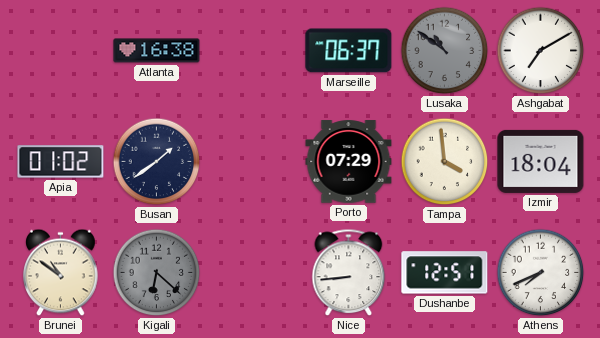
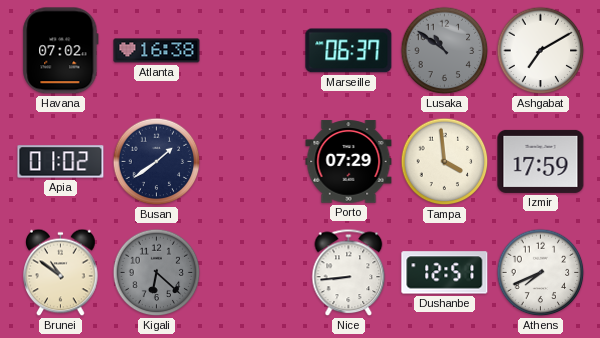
Havana: none -> 07:02
Izmir: 18:04 -> 17:59
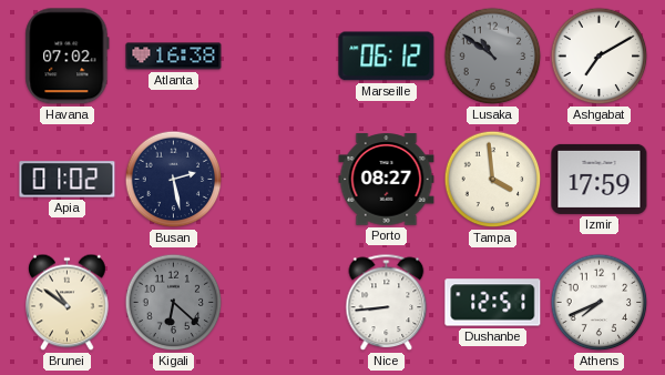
Marseille: 06:37 -> 06:12
Busan: 1:39 -> 2:28
Porto: 07:29 -> 08:27
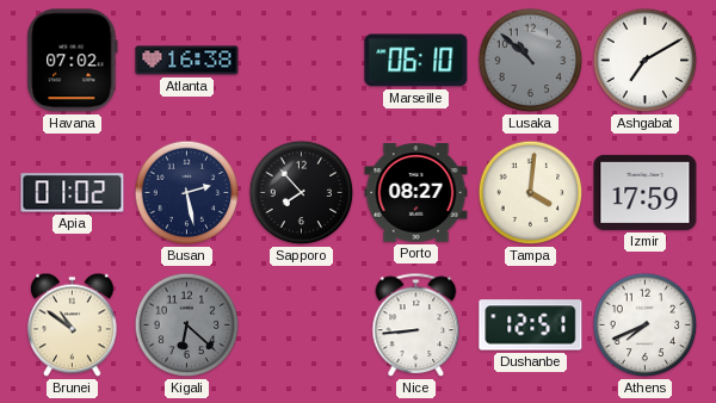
Marseille: 06:12 -> 06:10
Lusaka: 10:51 -> 10:52
Sapporo: none -> 7:53
Tampa: 3:59 -> 4:01
